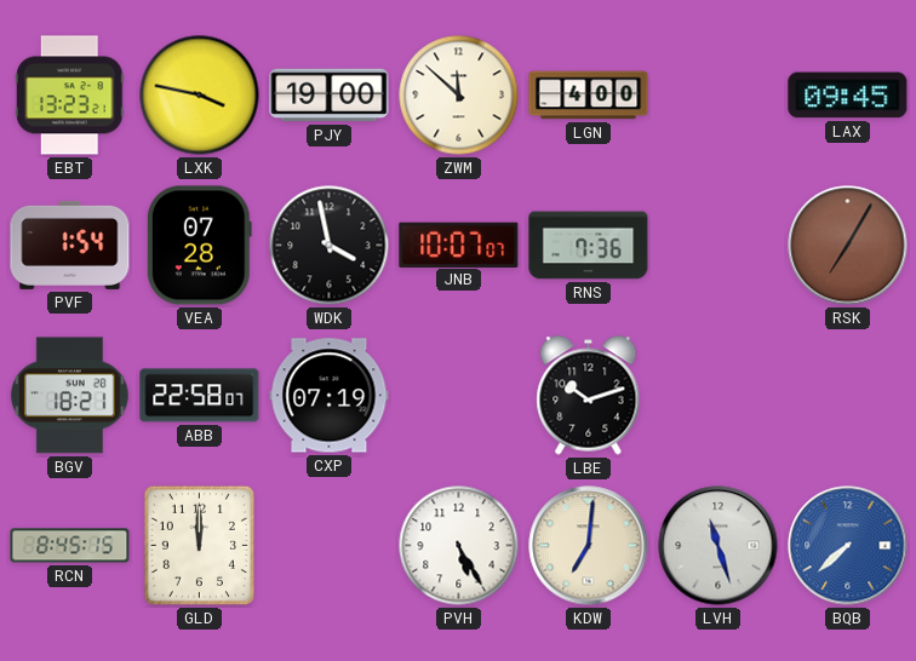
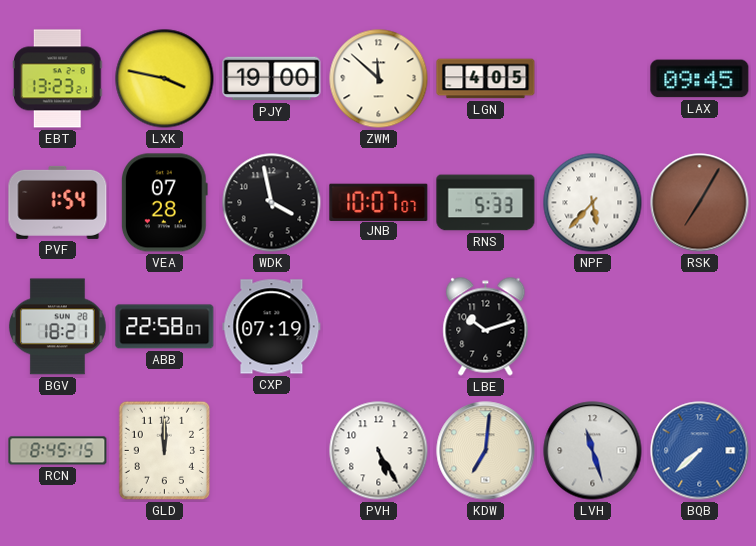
LGN: 4:00 -> 4:05
RNS: 7:36 -> 5:33
NPF: none -> 5:37
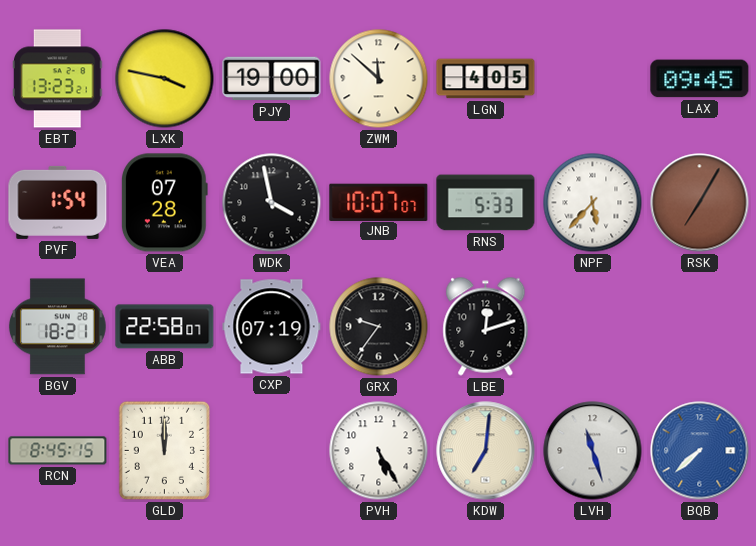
GRX: none -> 9:36
LBE: 10:12 -> 12:12
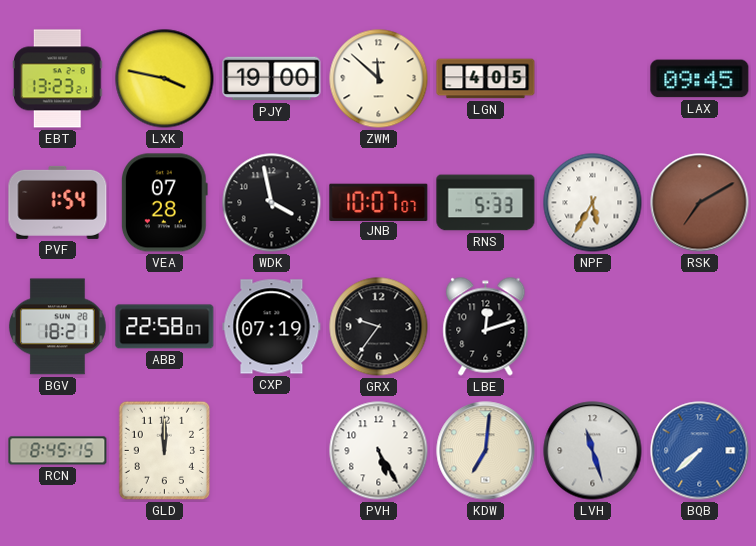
NPF: 5:37 -> 5:35
RSK: 7:05 -> 7:10
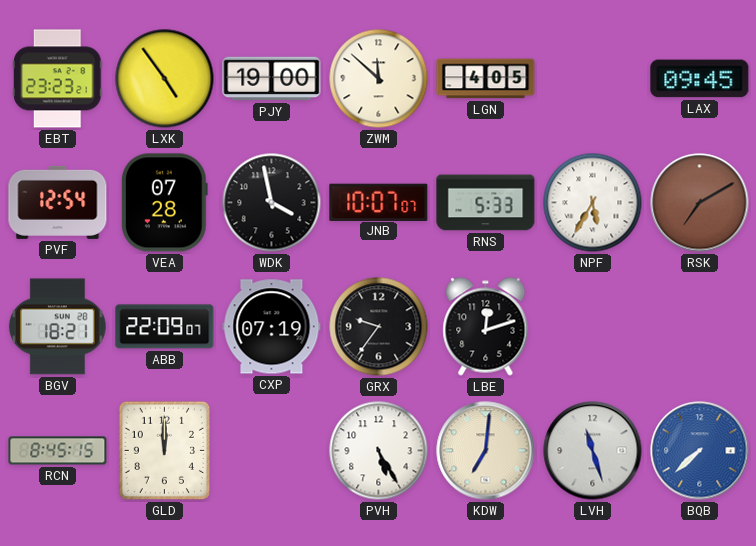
EBT: 13:23 -> 23:23
LXK: 3:47 -> 4:54
PVF: 1:54 -> 12:54
ABB: 22:58 -> 22:09
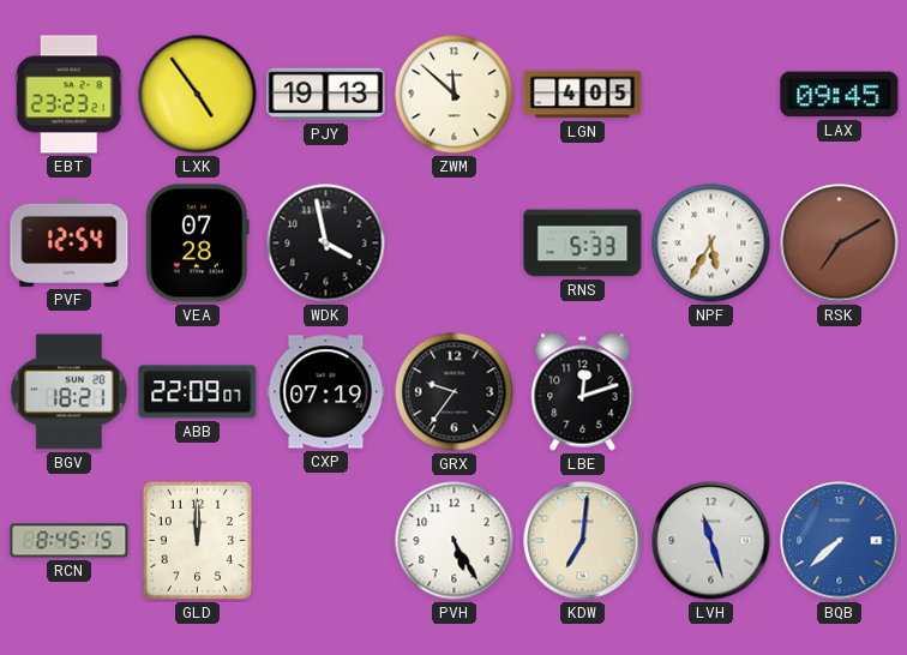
PJY: 19:00 -> 19:13
JNB: 10:07 -> none
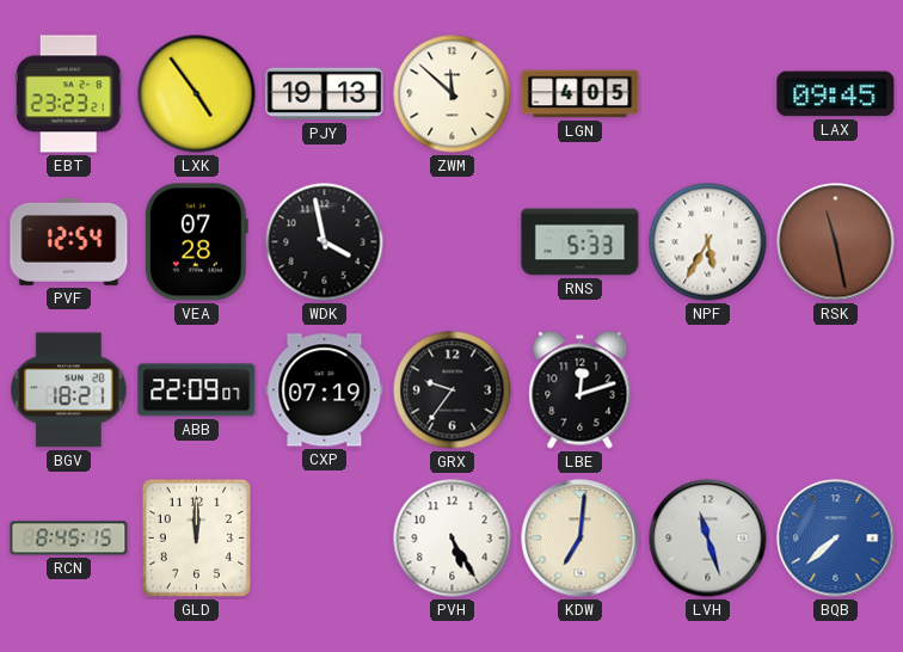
RSK: 7:10 -> 11:28
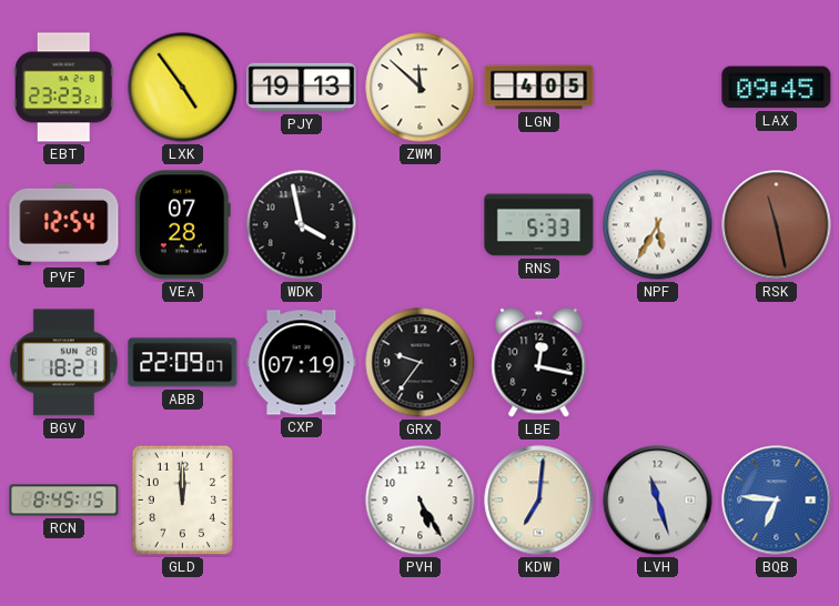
LBE: 12:12 -> 12:17
BQB: 7:38 -> 6:46
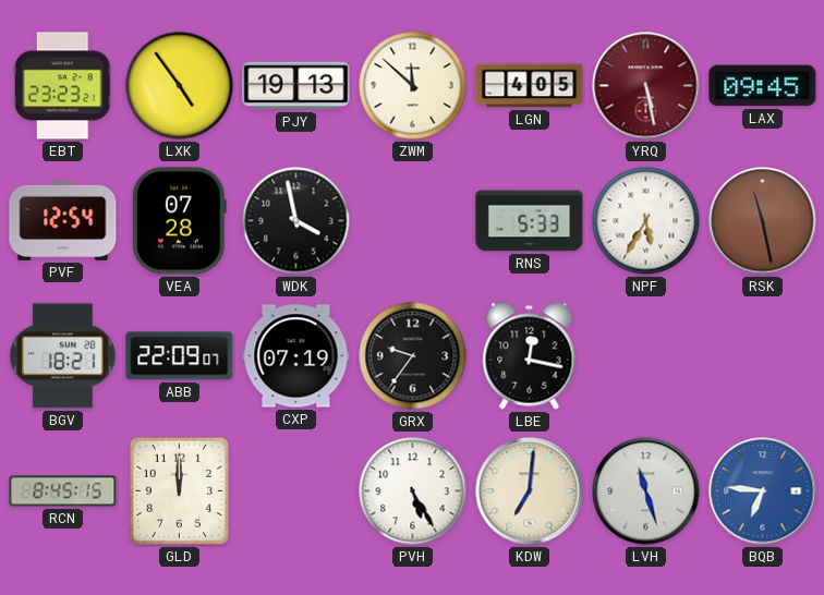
YRQ: none -> 5:28
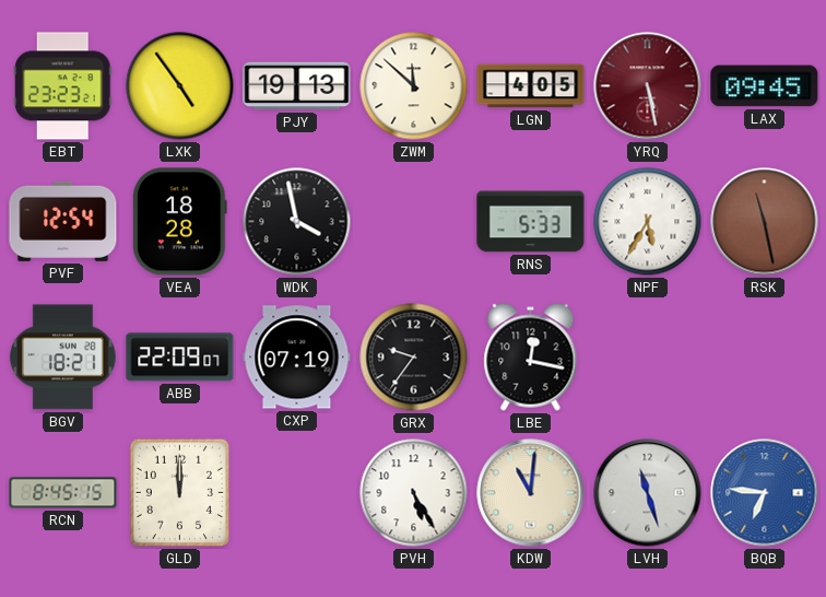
VEA: 07:28 -> 18:28
KDW: 7:01 -> 11:01
